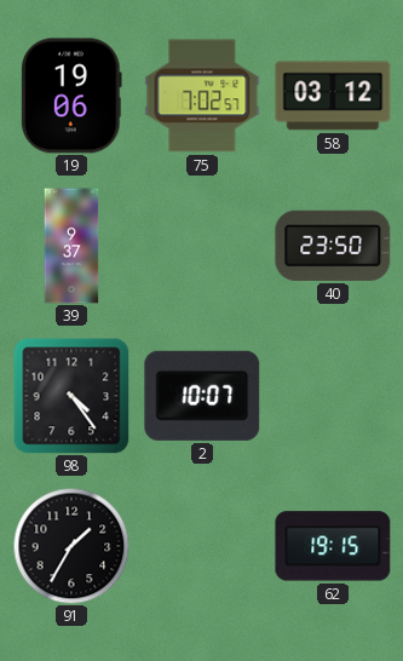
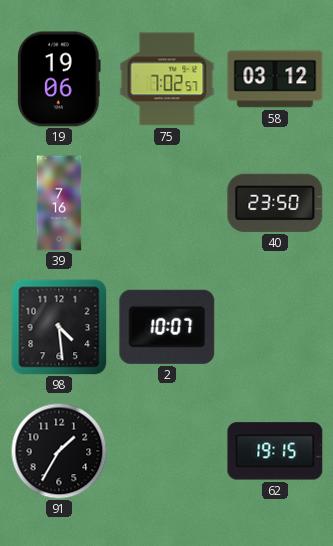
39: 9:37 -> 7:16
98: 4:24 -> 4:29
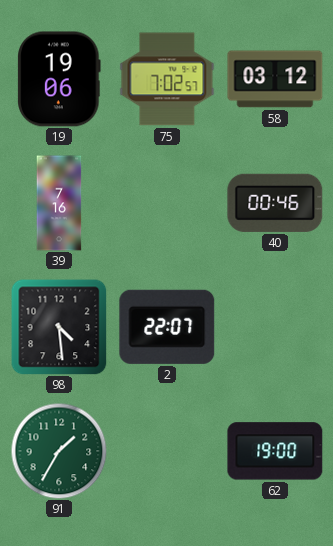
40: 23:50 -> 00:46
2: 10:07 -> 22:07
91 dial: black -> green
62: 19:15 -> 19:00
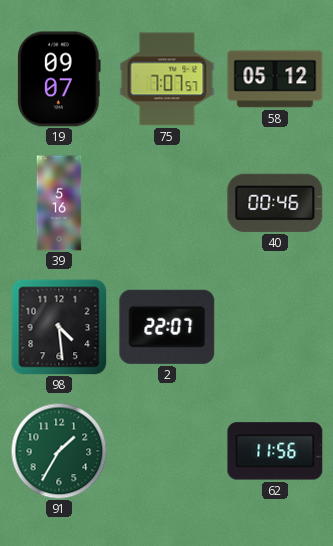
19: 19:06 -> 09:07
75: 7:02 -> 7:07
58: 03:12 -> 05:12
39: 7:16 -> 5:16
62: 19:00 -> 11:56
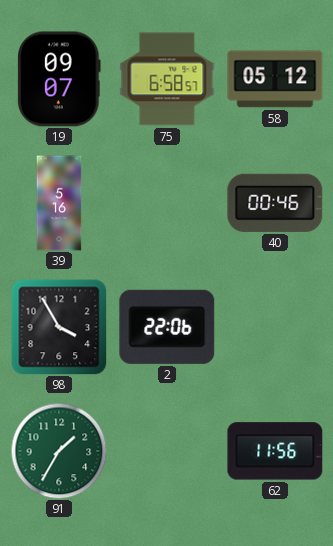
75: 7:07 -> 6:58
98: 4:29 -> 3:55
2: 22:07 -> 22:06
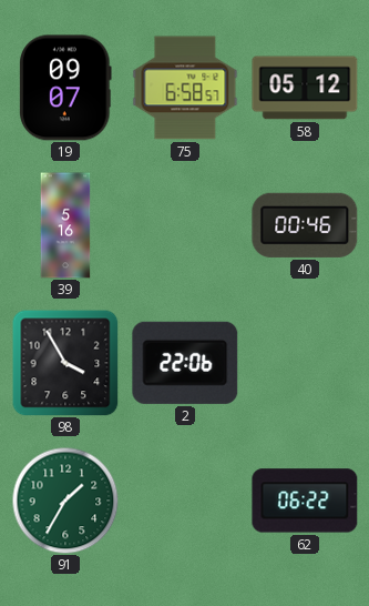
62: 11:56 -> 06:22
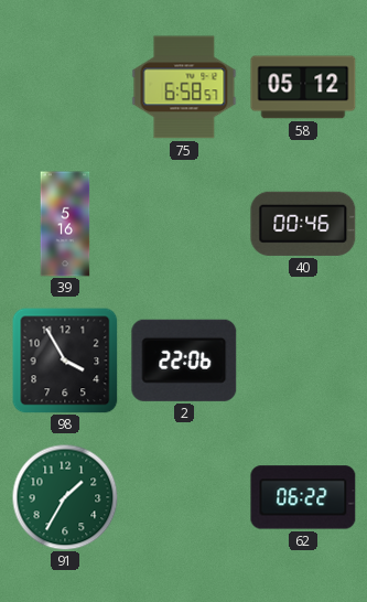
19: 09:07 -> none
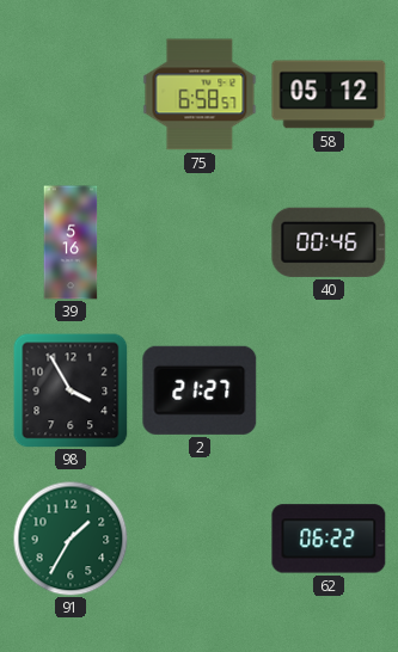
2: 22:06 -> 21:27
